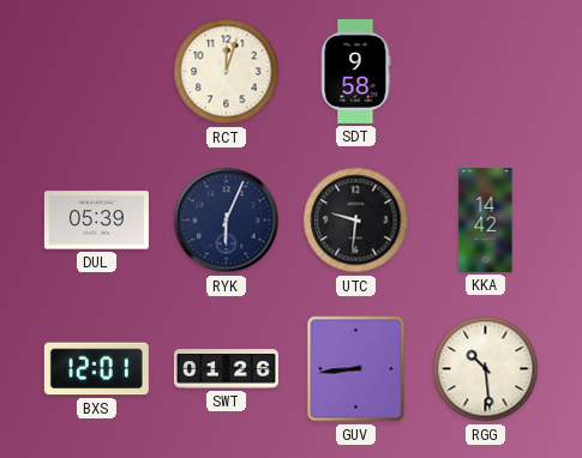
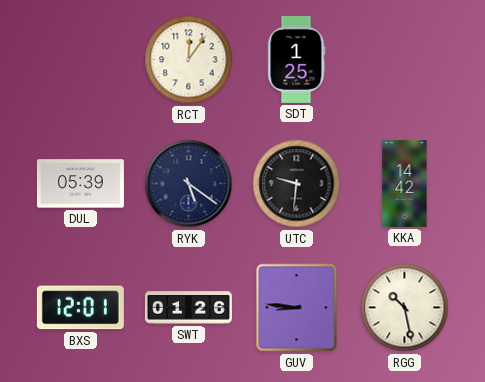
RCT: 12:03 -> 12:06
SDT: 9:58 -> 1:25
RYK: 6:04 -> 5:21
GUV: 8:44 -> 8:46
RGG: 10:29 -> 10:28
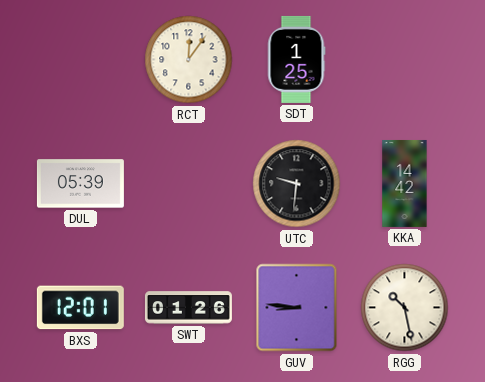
RYK: 5:21 -> none
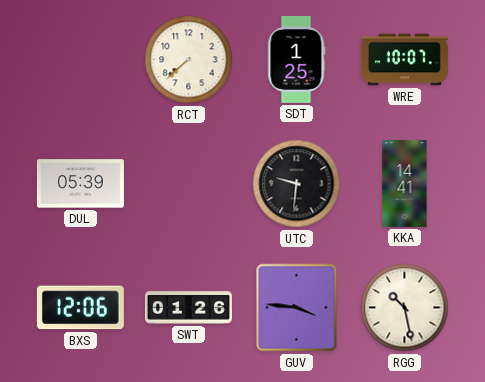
RCT: 12:06 -> 7:38
WRE: none -> 10:07
KKA: 14:42 -> 14:41
BXS: 12:01 -> 12:06
GUV: 8:46 -> 3:46
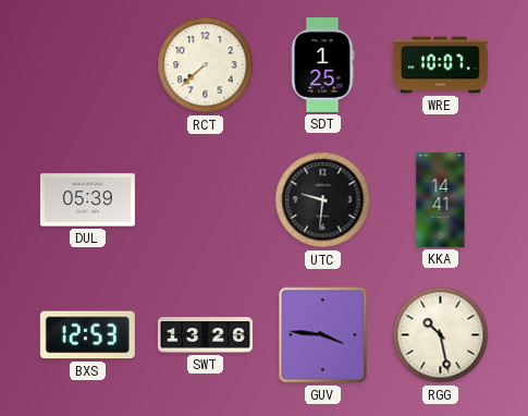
BXS: 12:06 -> 12:53
SWT: 01:26 -> 13:26
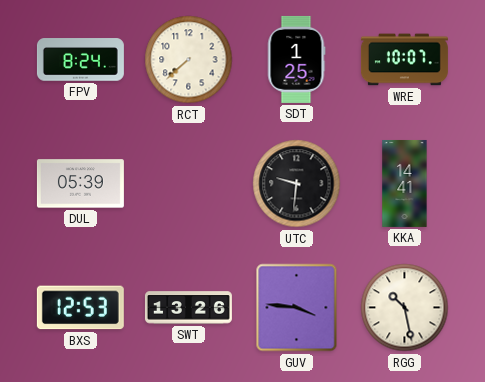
FPV: none -> 8:24
